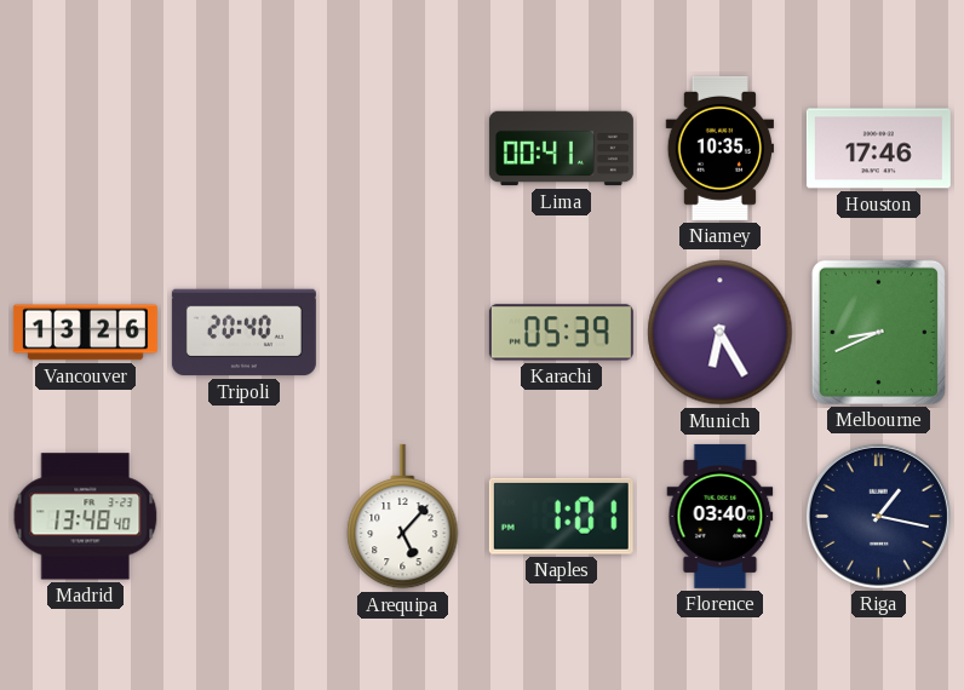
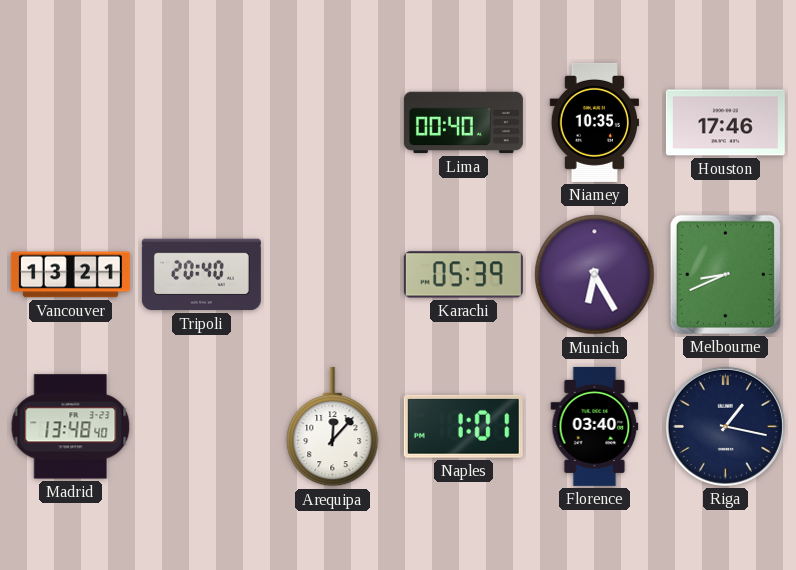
Lima: 00:41 -> 00:40
Vancouver: 13:26 -> 13:21
Arequipa: 5:07 -> 12:07
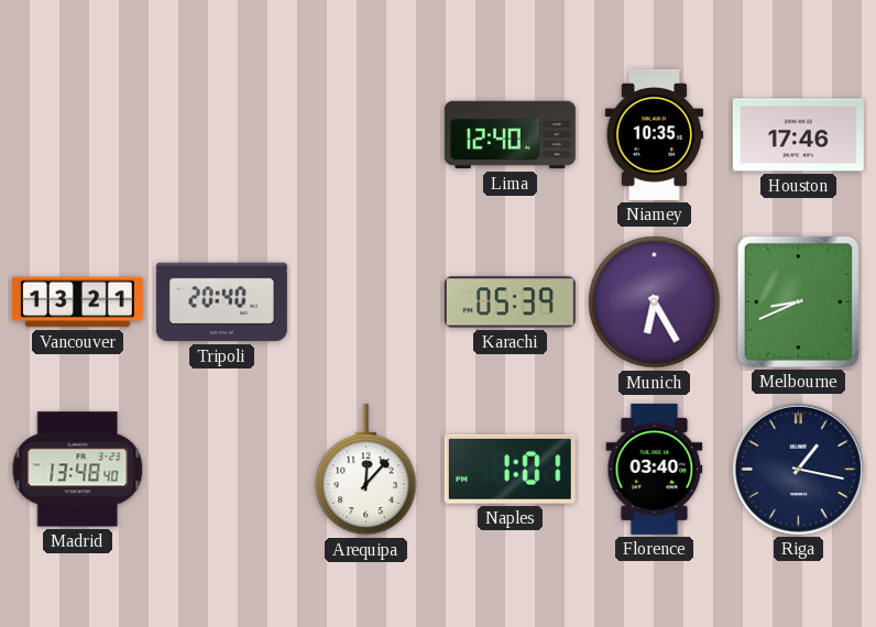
Lima: 00:40 -> 12:40
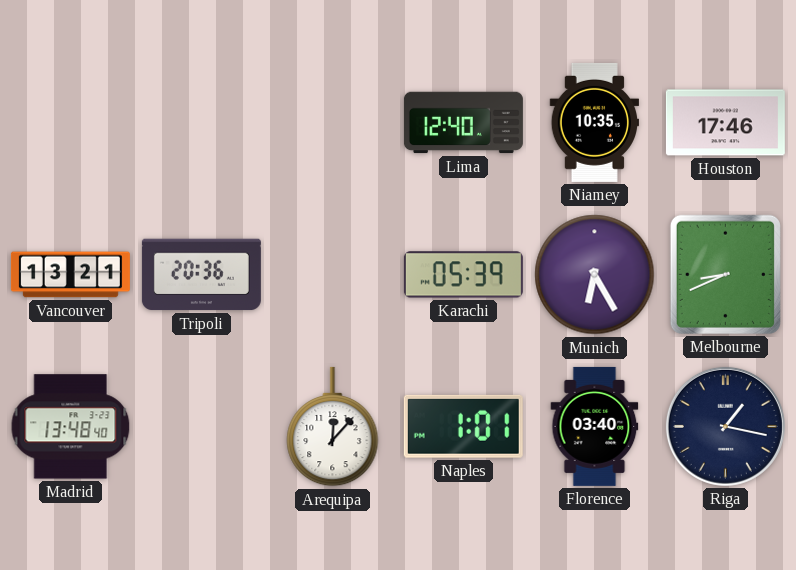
Tripoli: 20:40 -> 20:36
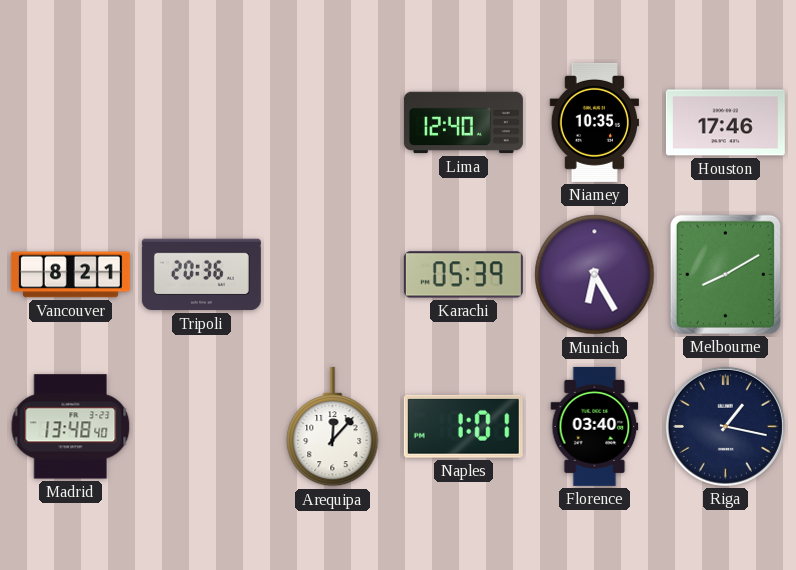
Vancouver: 13:21 -> 8:21
Melbourne: 8:41 -> 8:10
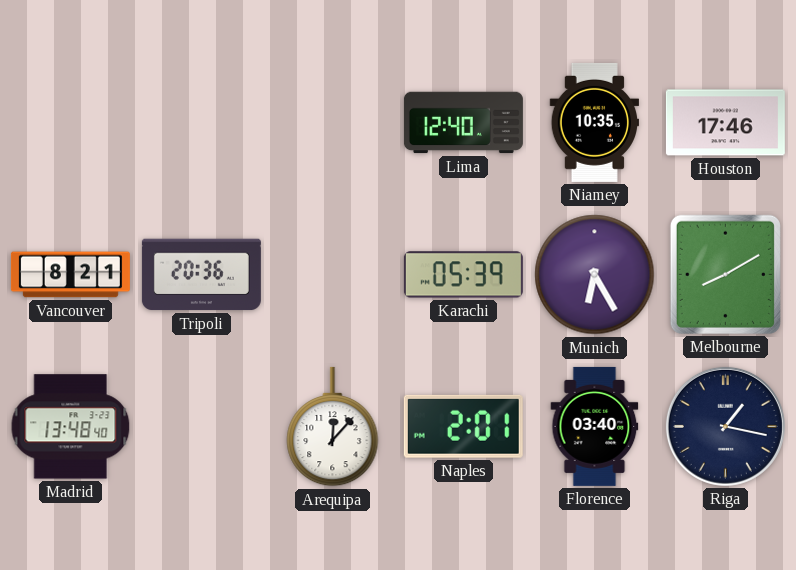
Naples: 1:01 -> 2:01
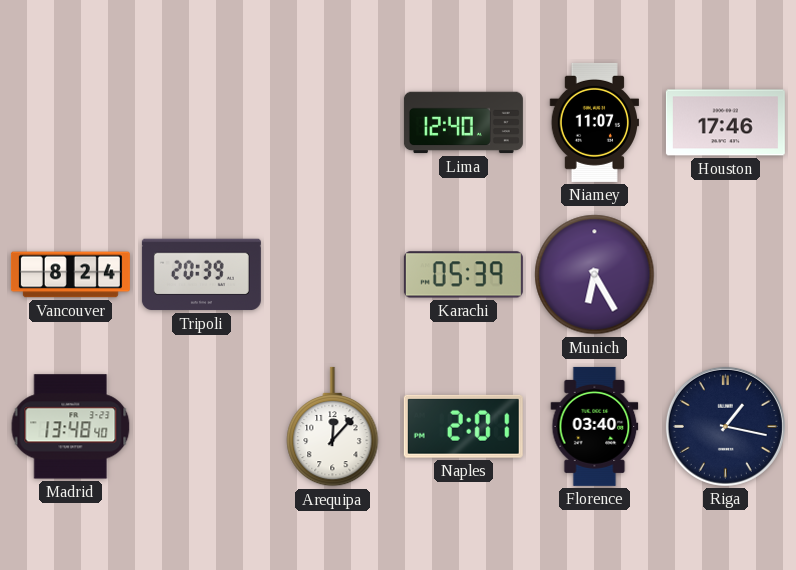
Niamey: 10:35 -> 11:07
Vancouver: 8:21 -> 8:24
Tripoli: 20:36 -> 20:39
Melbourne: 8:10 -> none
